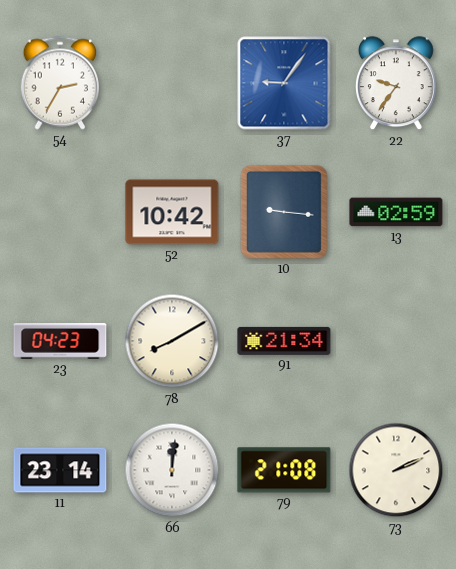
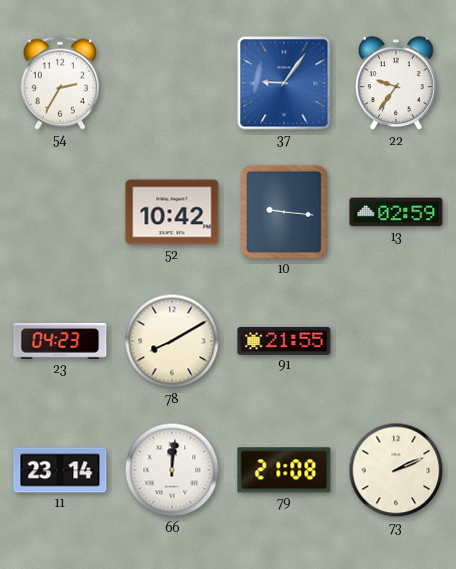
91: 21:34 -> 21:55
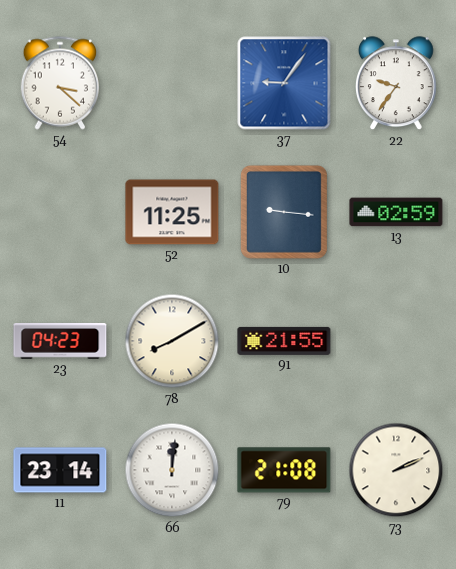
54: 2:35 -> 3:22
52: 10:42 -> 11:25
